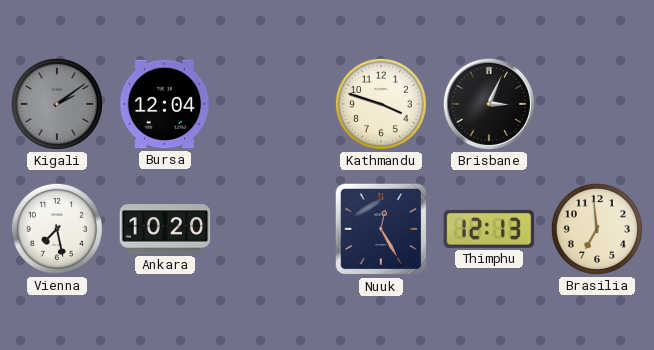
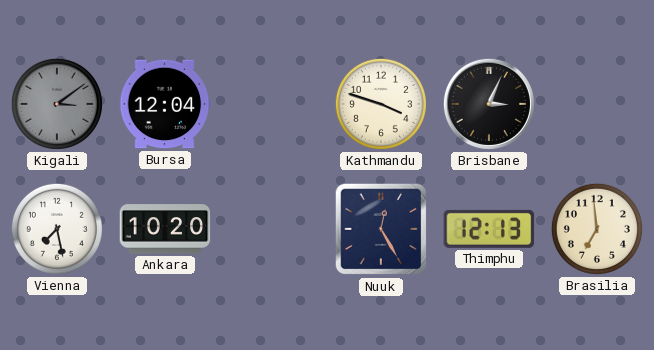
Kigali: 2:09 -> 3:09
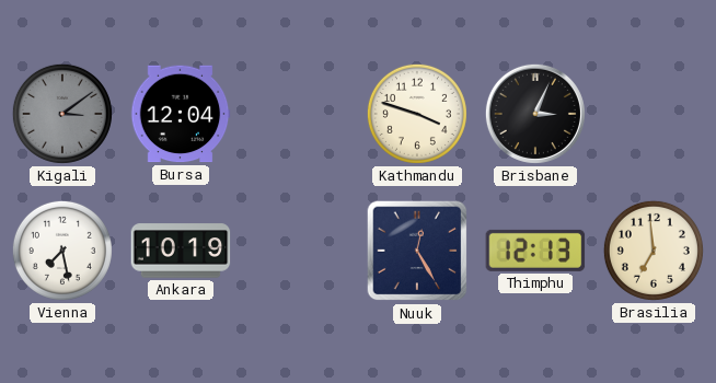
Ankara: 10:20 -> 10:19
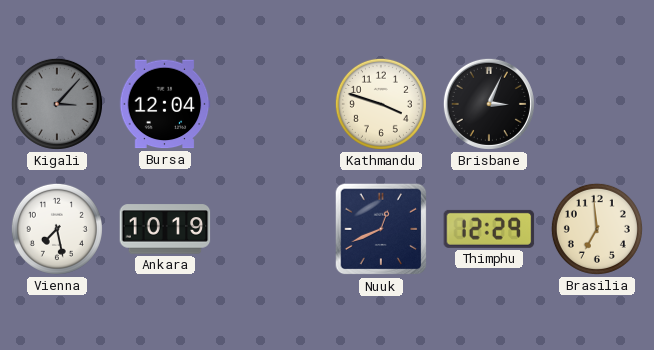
Kigali: 3:09 -> 3:07
Nuuk: 12:25 -> 12:41
Thimphu: 12:13 -> 12:29
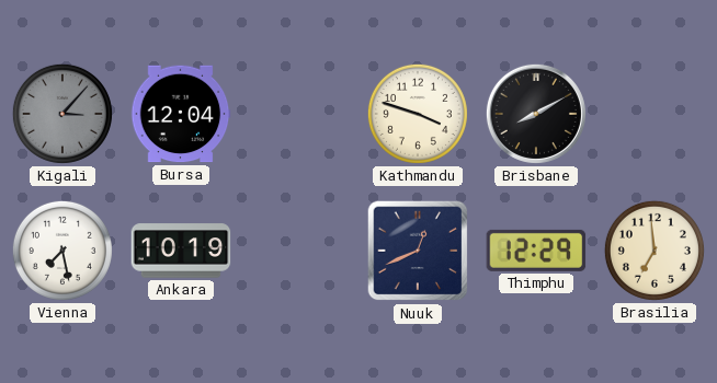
Brisbane: 3:04 -> 8:10
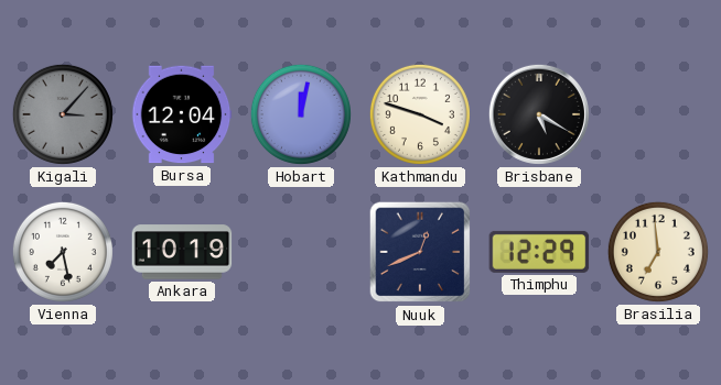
Hobart: none -> 12:02
Brisbane: 8:10 -> 5:20
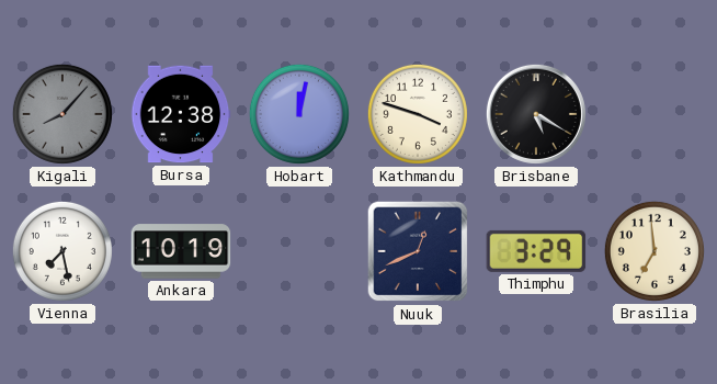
Kigali: 3:07 -> 8:07
Bursa: 12:04 -> 12:38
Thimphu: 12:29 -> 3:29
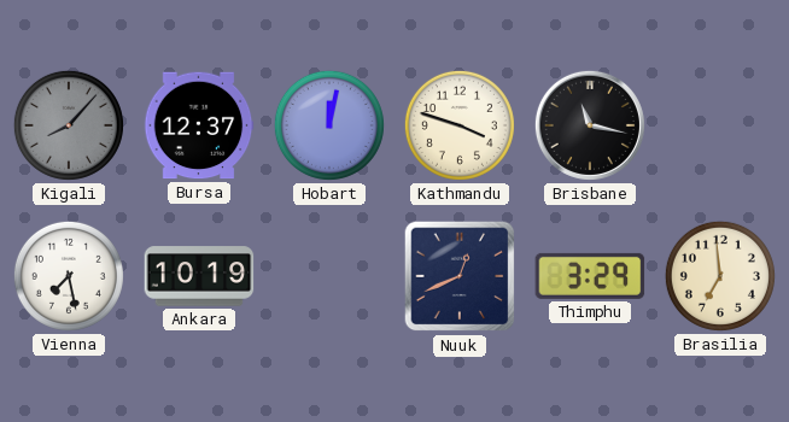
Bursa: 12:38 -> 12:37
Brisbane: 5:20 -> 11:17
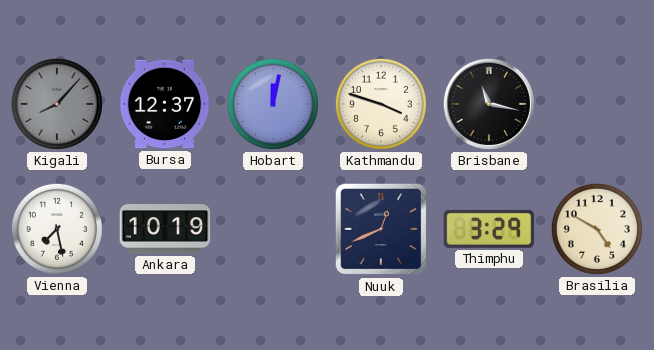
Brasilia: 6:59 -> 4:50
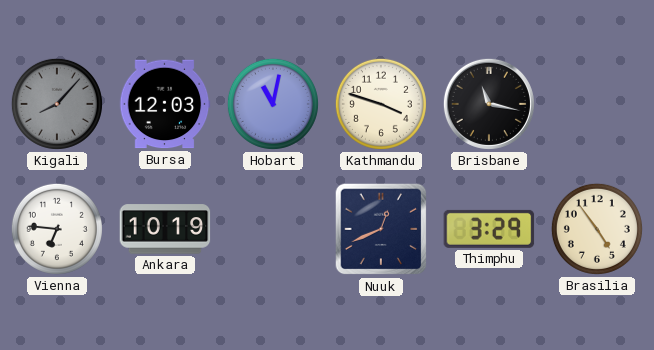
Bursa: 12:37 -> 12:03
Hobart: 12:02 -> 11:02
Vienna: 7:28 -> 6:46
Brasilia: 4:50 -> 4:54
